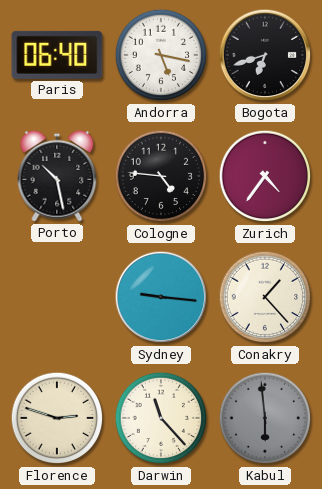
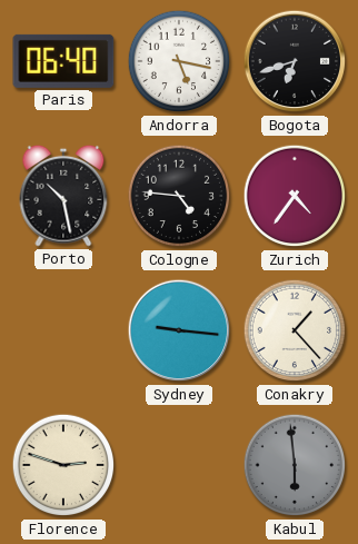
Darwin: 11:23 -> none
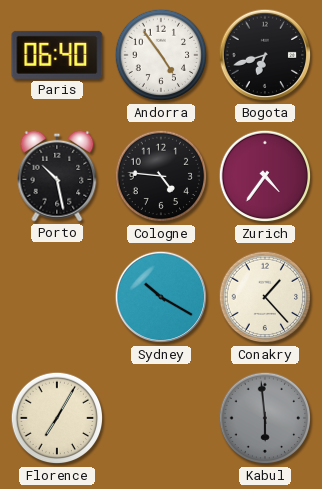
Andorra: 5:17 -> 4:54
Sydney: 9:16 -> 10:20
Florence: 2:48 -> 7:05
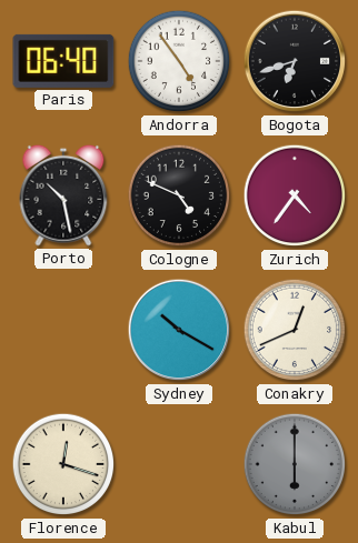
Cologne: 4:46 -> 4:49
Conakry: 1:23 -> 12:41
Florence: 7:05 -> 12:18
Kabul: 5:59 -> 6:00
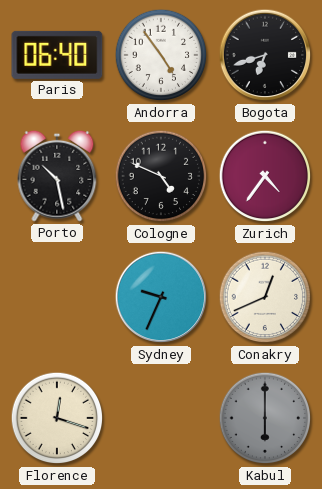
Sydney: 10:20 -> 9:34
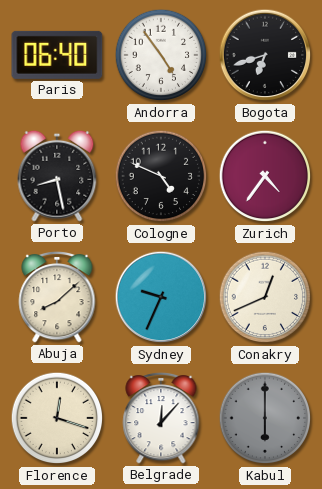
Porto: 10:28 -> 8:28
Abuja: none -> 8:08
Belgrade: none -> 12:07
